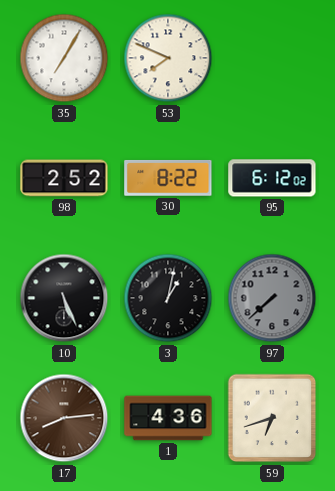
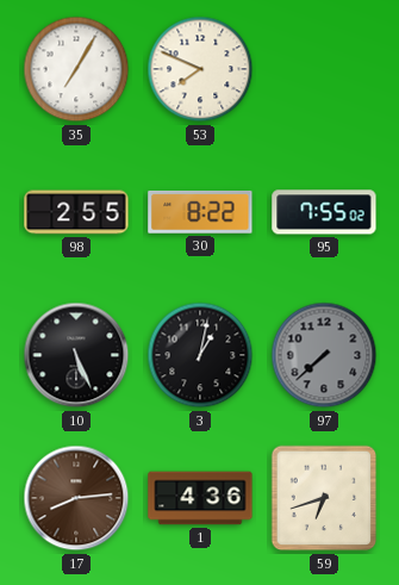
98: 2:52 -> 2:55
95: 6:12 -> 7:55
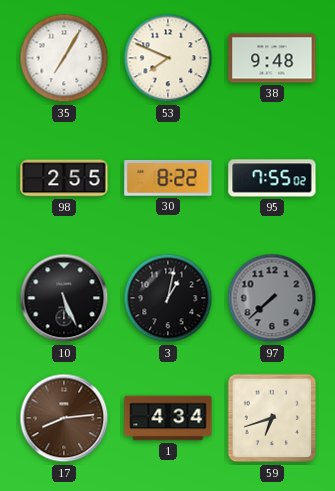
38: none -> 9:48
1: 4:36 -> 4:34
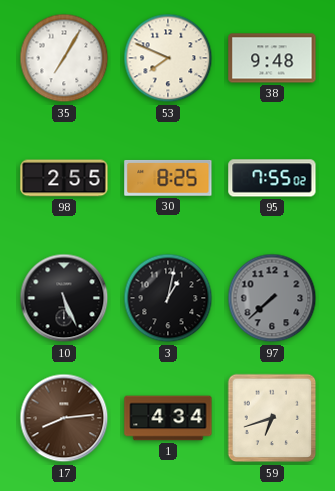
30: 8:22 -> 8:25
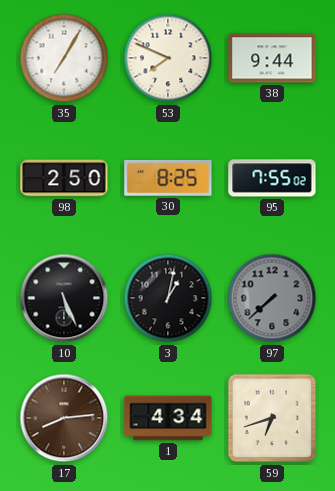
38: 9:48 -> 9:44
98: 2:55 -> 2:50
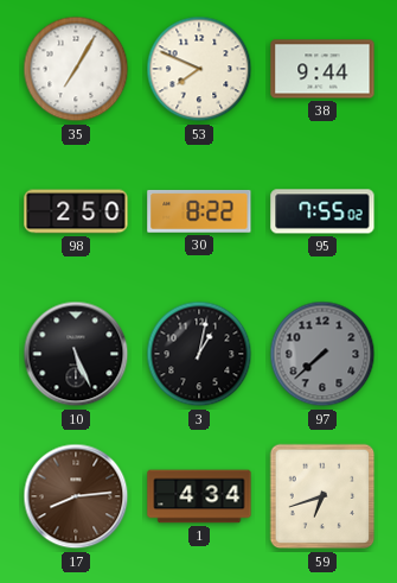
30: 8:25 -> 8:22
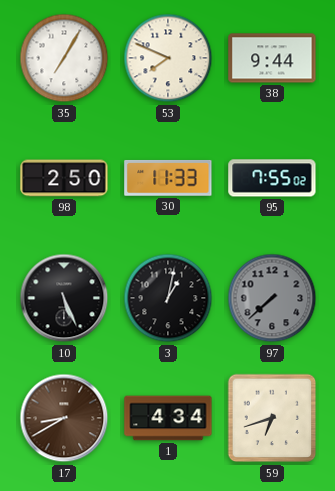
30: 8:22 -> 11:33
17: 8:14 -> 8:40
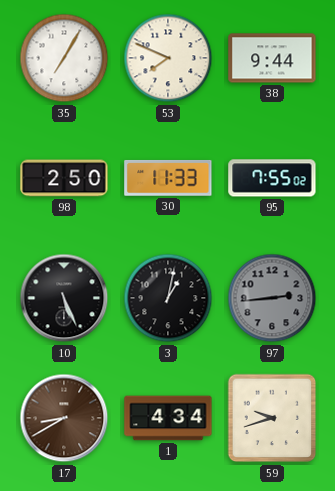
97: 7:38 -> 2:44
59: 6:42 -> 9:42
